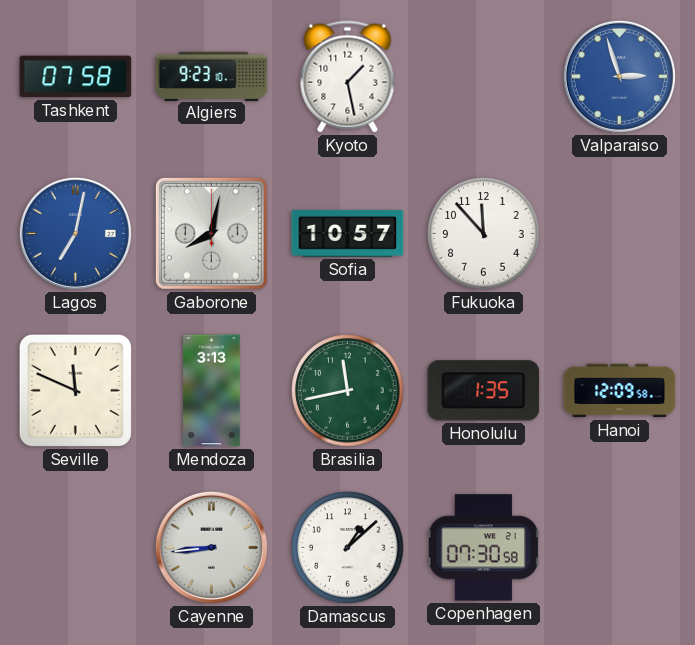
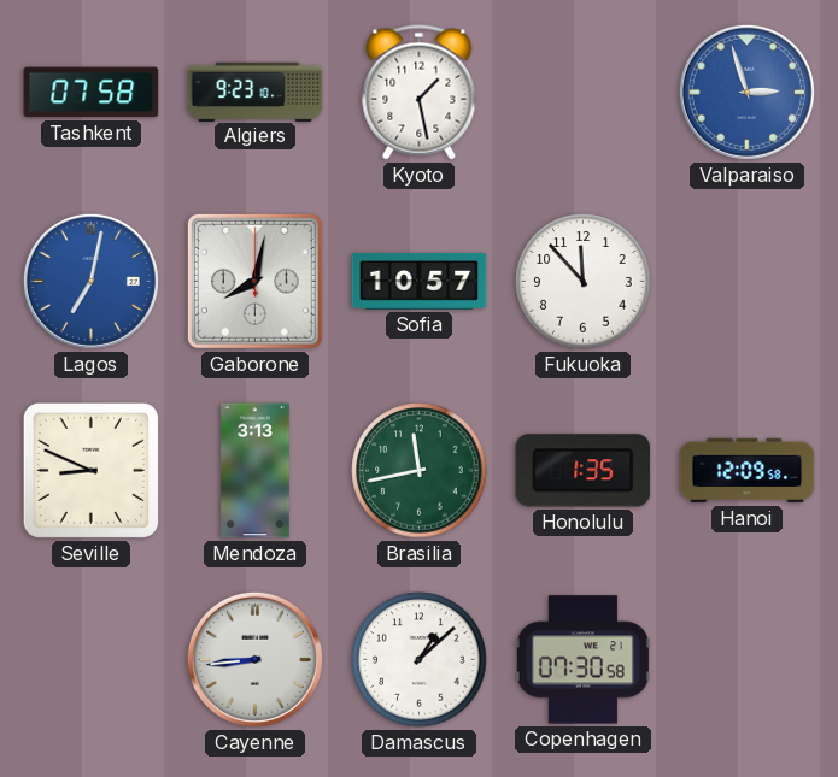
Seville: 11:49 -> 8:49
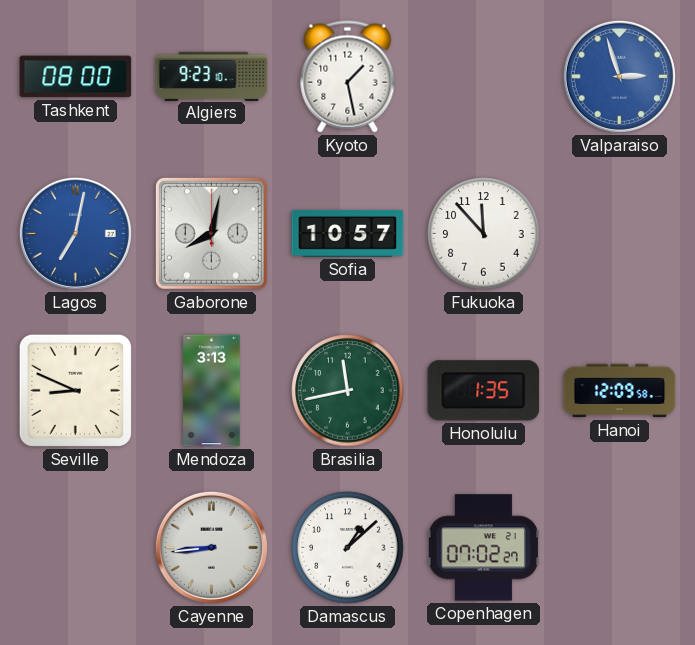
Tashkent: 07:58 -> 08:00
Copenhagen: 07:30 -> 07:02
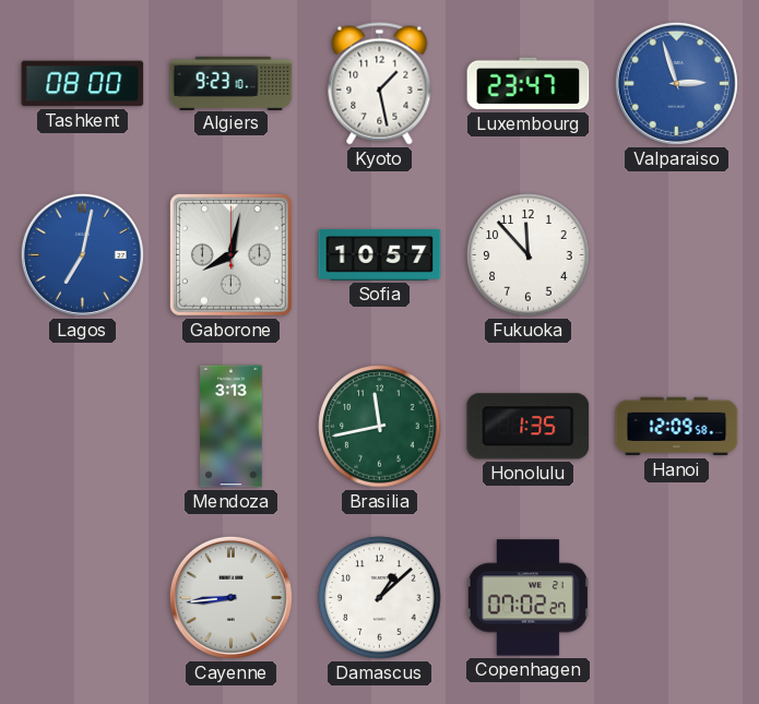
Luxembourg: none -> 23:47
Seville: 8:49 -> none
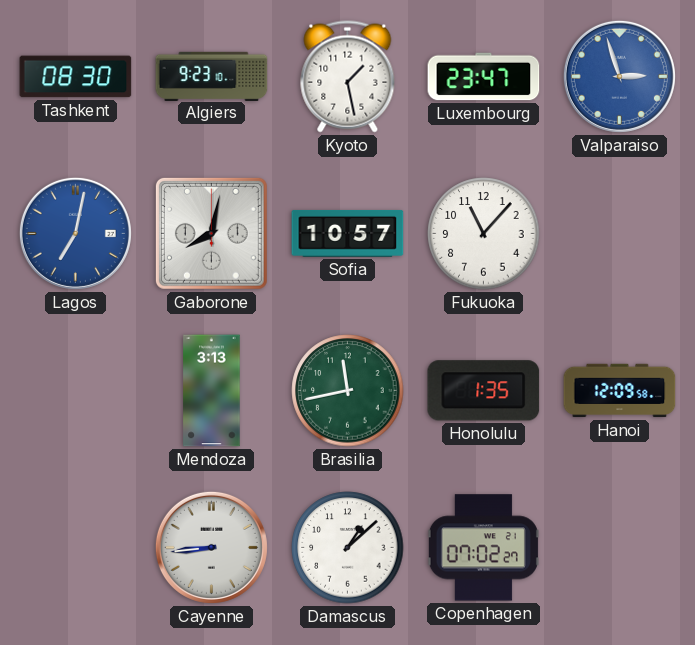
Tashkent: 08:00 -> 08:30
Fukuoka: 11:53 -> 11:07
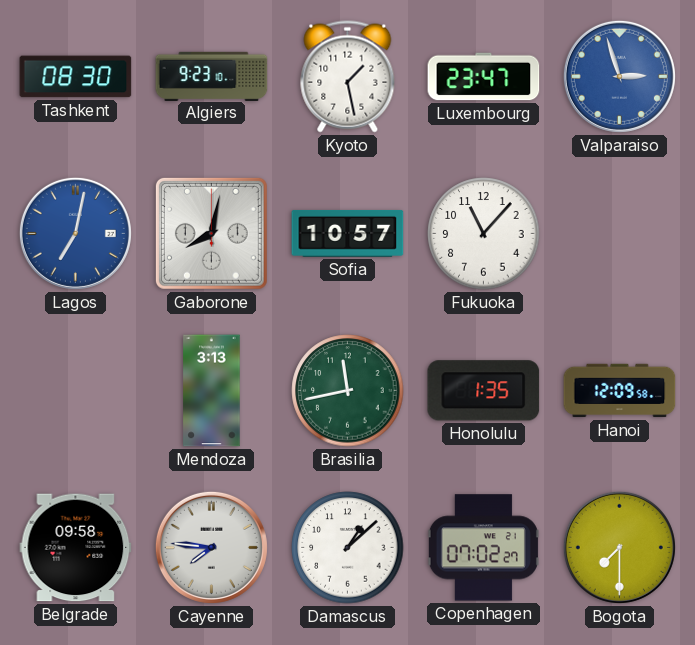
Belgrade: none -> 09:58
Cayenne: 8:44 -> 7:46
Bogota: none -> 7:30
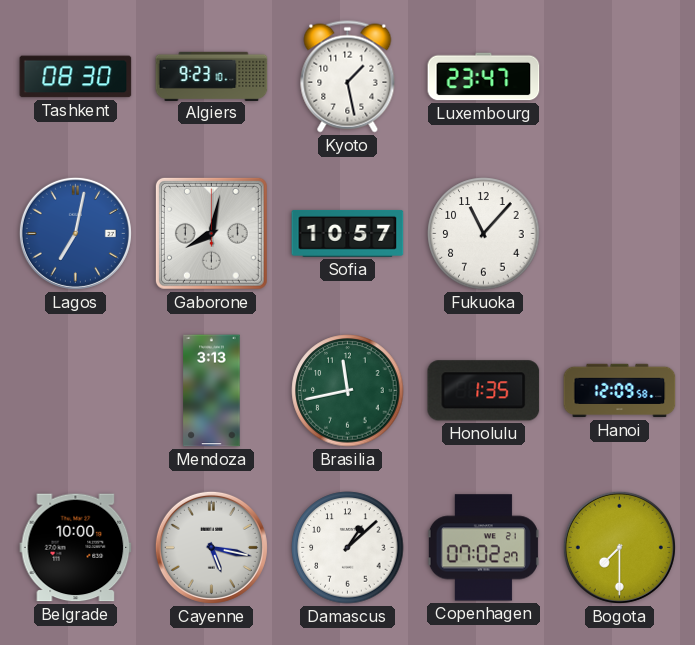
Valparaiso: 2:57 -> none
Belgrade: 09:58 -> 10:00
Cayenne: 7:46 -> 5:17
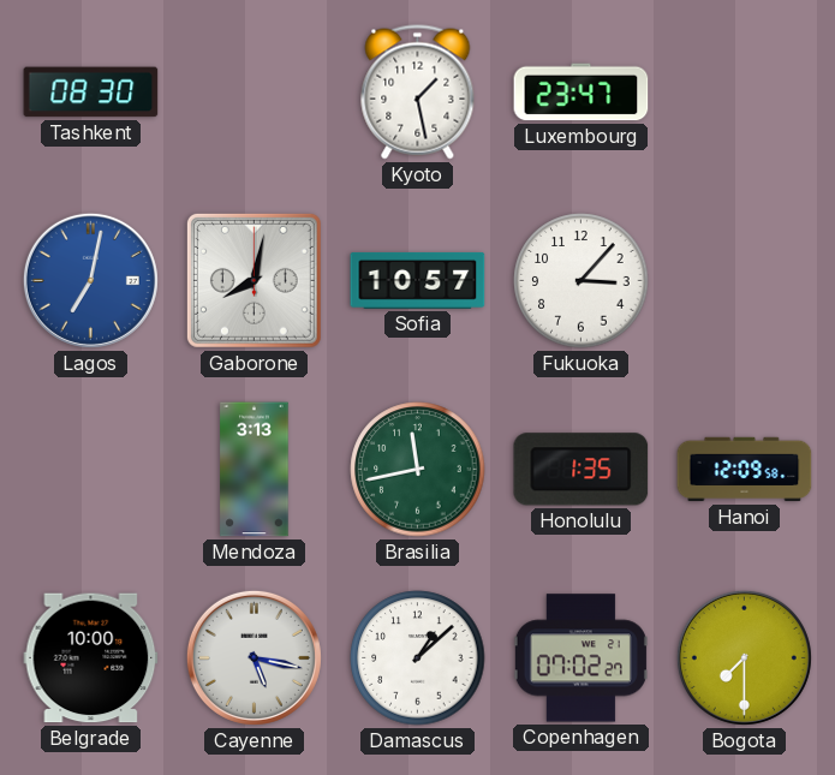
Algiers: 9:23 -> none
Fukuoka: 11:07 -> 3:07
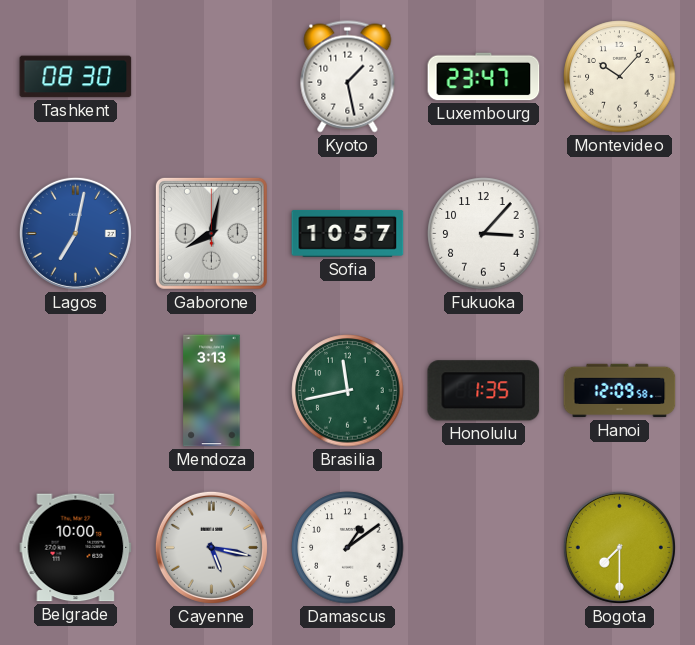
Montevideo: none -> 10:07
Damascus: 1:08 -> 1:09
Copenhagen: 07:02 -> none
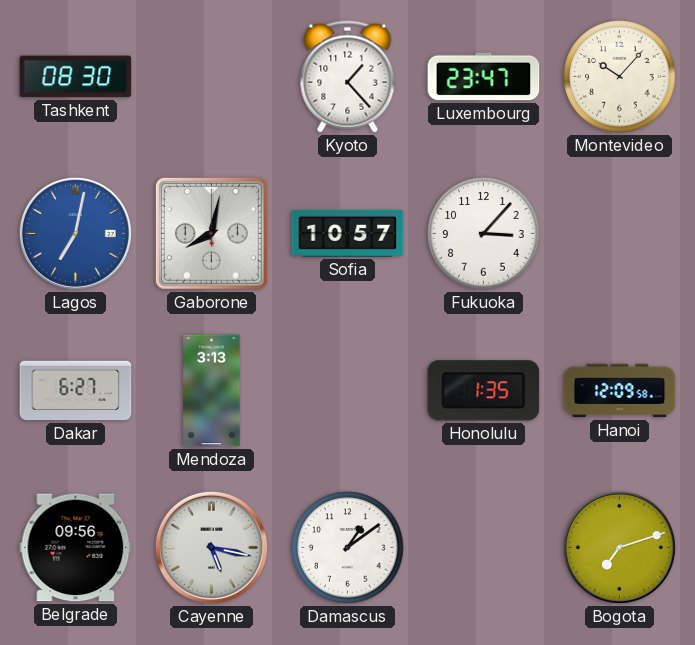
Kyoto: 1:28 -> 1:23
Dakar: none -> 6:27
Brasilia: 11:43 -> none
Belgrade: 10:00 -> 09:56
Bogota: 7:30 -> 7:12
